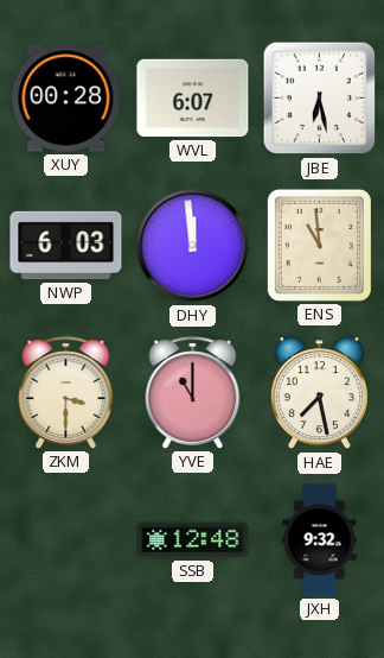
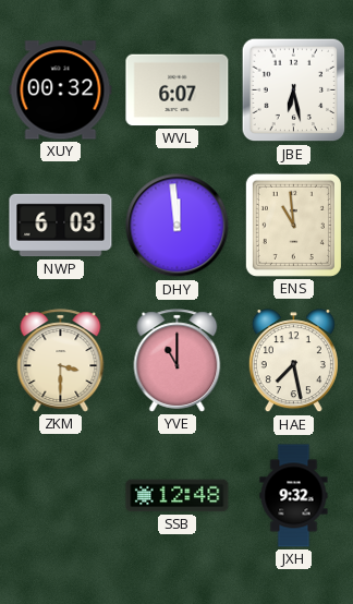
XUY: 00:28 -> 00:32
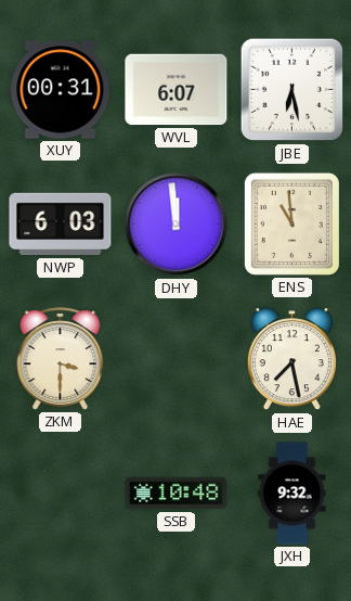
XUY: 00:32 -> 00:31
YVE: 11:00 -> none
SSB: 12:48 -> 10:48
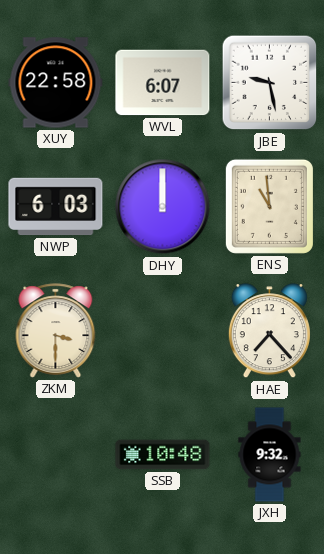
XUY: 00:31 -> 22:58
JBE: 6:28 -> 9:28
DHY: 11:59 -> 12:00
HAE: 7:28 -> 7:23
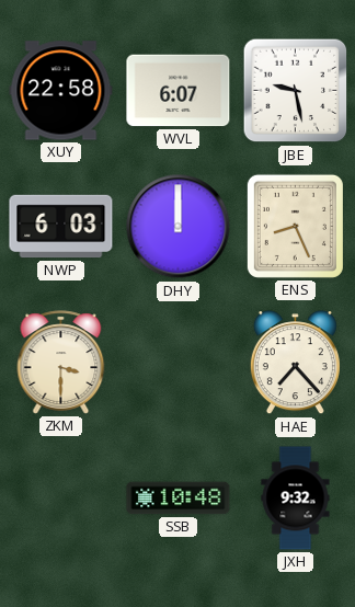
ENS: 10:59 -> 8:26
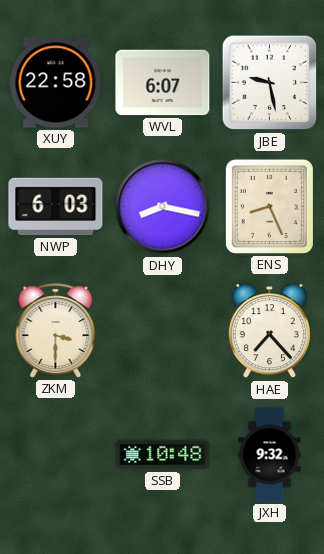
DHY: 12:00 -> 8:17
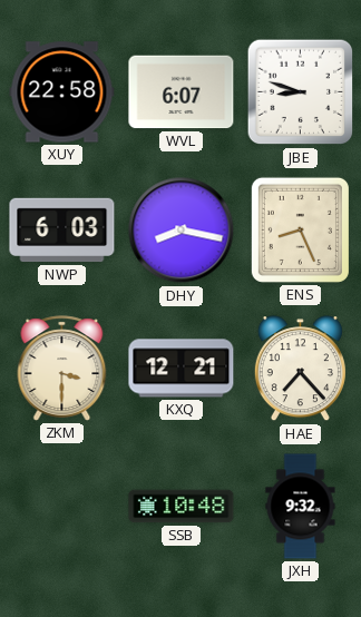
JBE: 9:28 -> 8:48
KXQ: none -> 12:21
